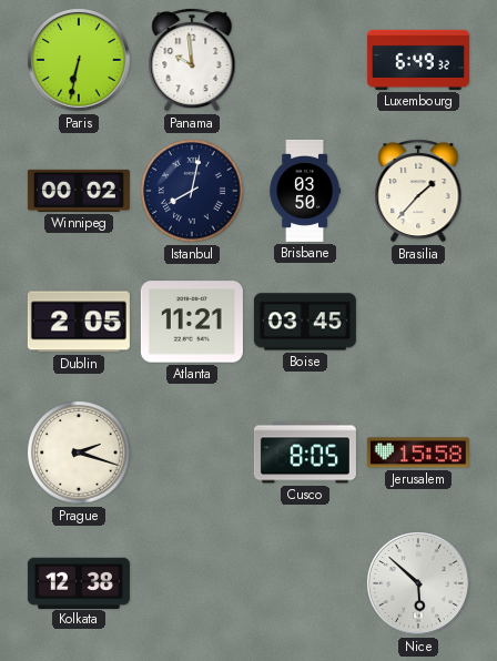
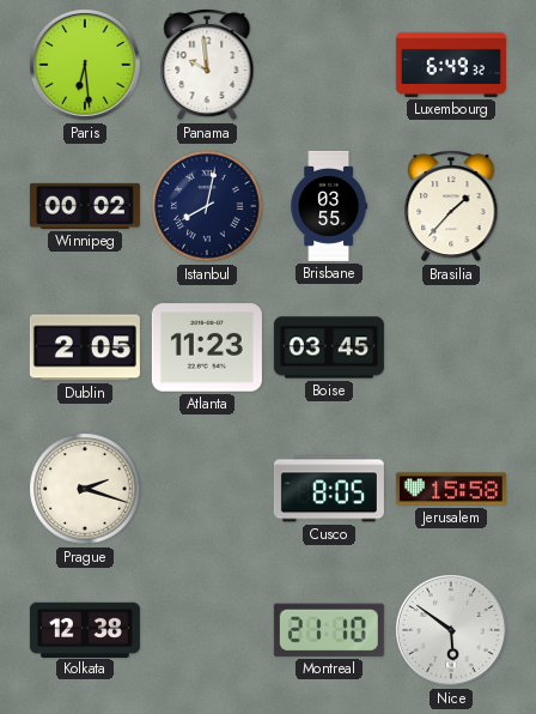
Paris: 6:32 -> 6:29
Brisbane: 03:50 -> 03:55
Atlanta: 11:21 -> 11:23
Montreal: none -> 21:10
Nice: 5:52 -> 5:51
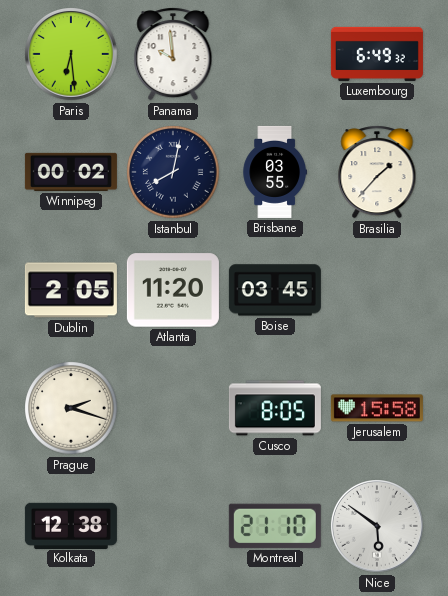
Atlanta: 11:23 -> 11:20
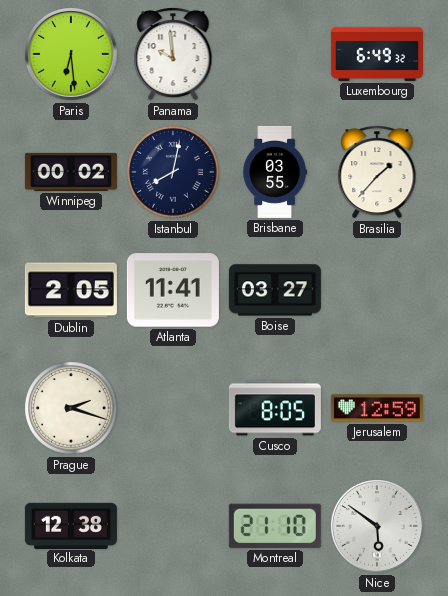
Atlanta: 11:20 -> 11:41
Boise: 03:45 -> 03:27
Jerusalem: 15:58 -> 12:59
